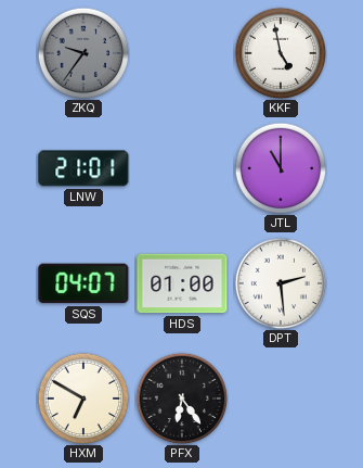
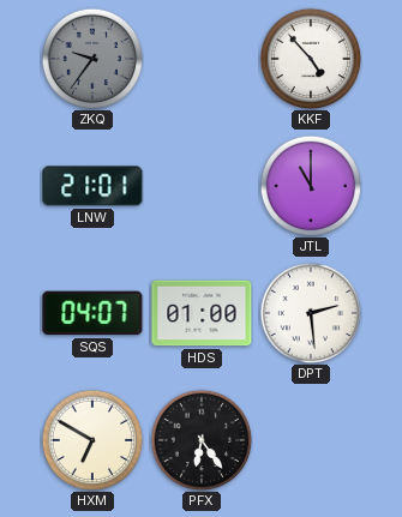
KKF: 4:58 -> 4:53
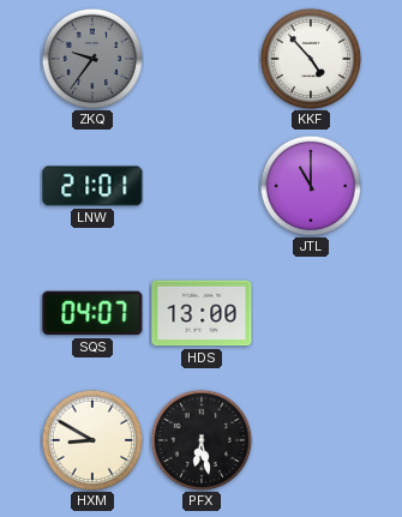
HDS: 01:00 -> 13:00
DPT: 2:29 -> none
HXM: 6:50 -> 8:50
PFX: 6:24 -> 6:28
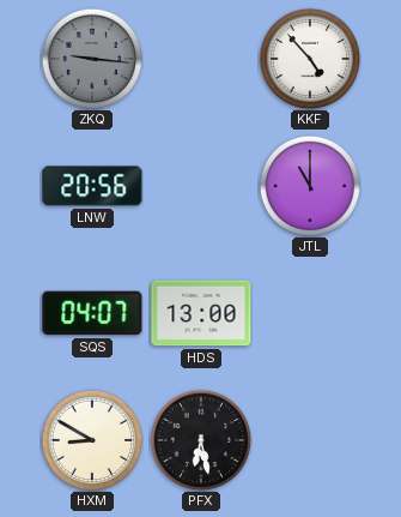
ZKQ: 9:36 -> 9:16
LNW: 21:01 -> 20:56
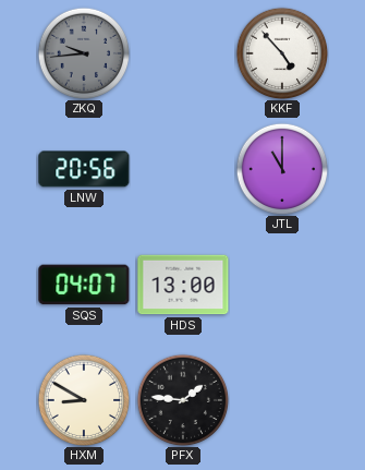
ZKQ: 9:16 -> 9:44
PFX: 6:28 -> 1:46
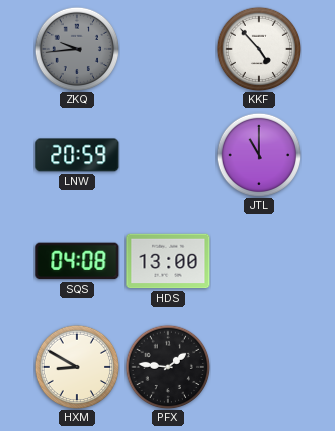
LNW: 20:56 -> 20:59
SQS: 04:07 -> 04:08
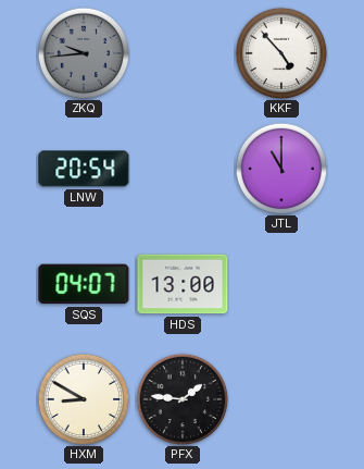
LNW: 20:59 -> 20:54
SQS: 04:08 -> 04:07
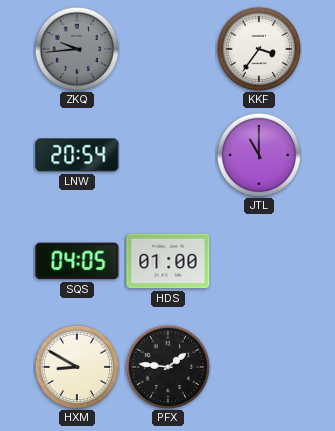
KKF: 4:53 -> 3:36
SQS: 04:07 -> 04:05
HDS: 13:00 -> 01:00
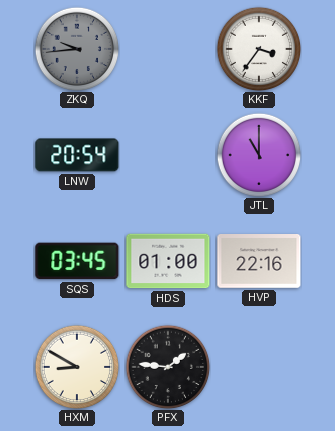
SQS: 04:05 -> 03:45
HVP: none -> 22:16
